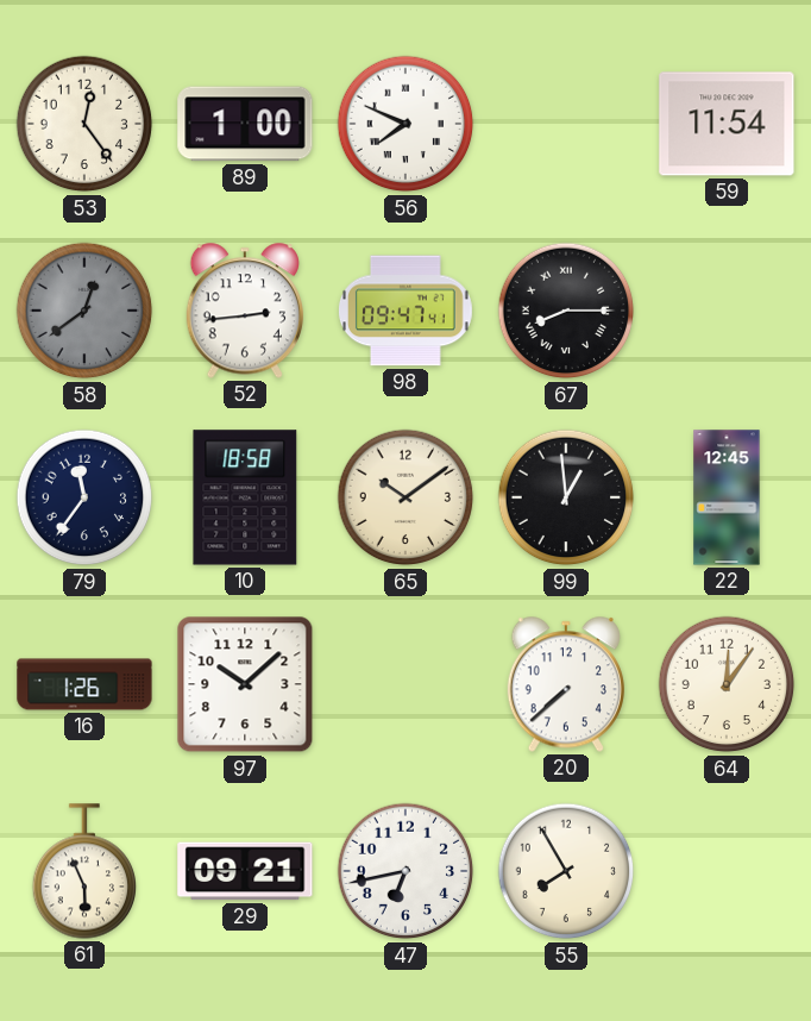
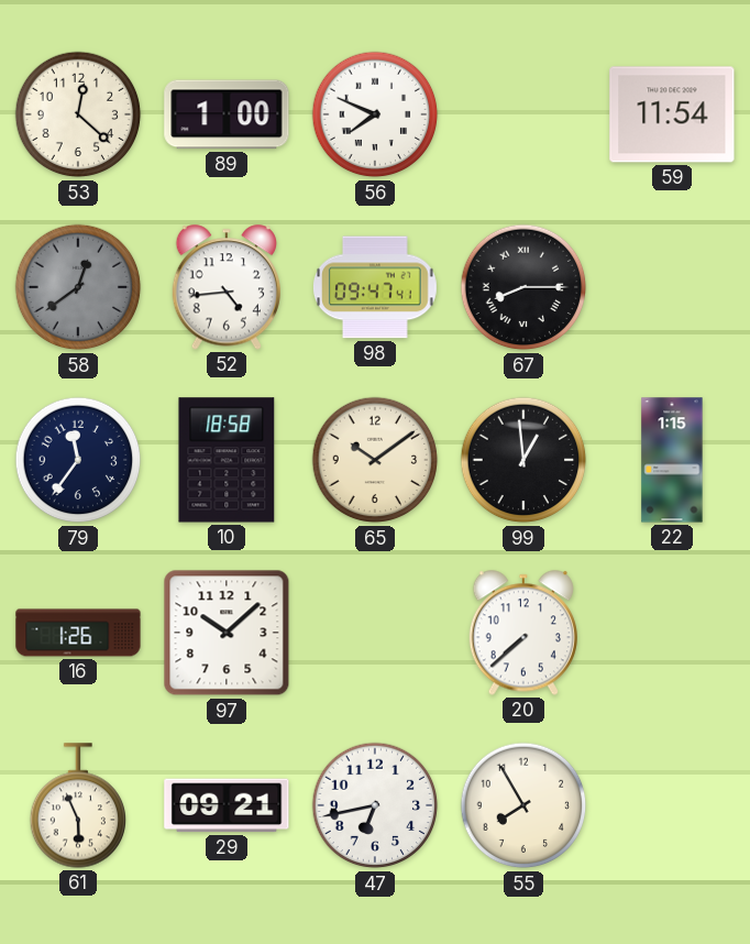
53: 12:24 -> 12:22
52: 2:44 -> 4:44
22: 12:45 -> 1:15
64: 12:06 -> none
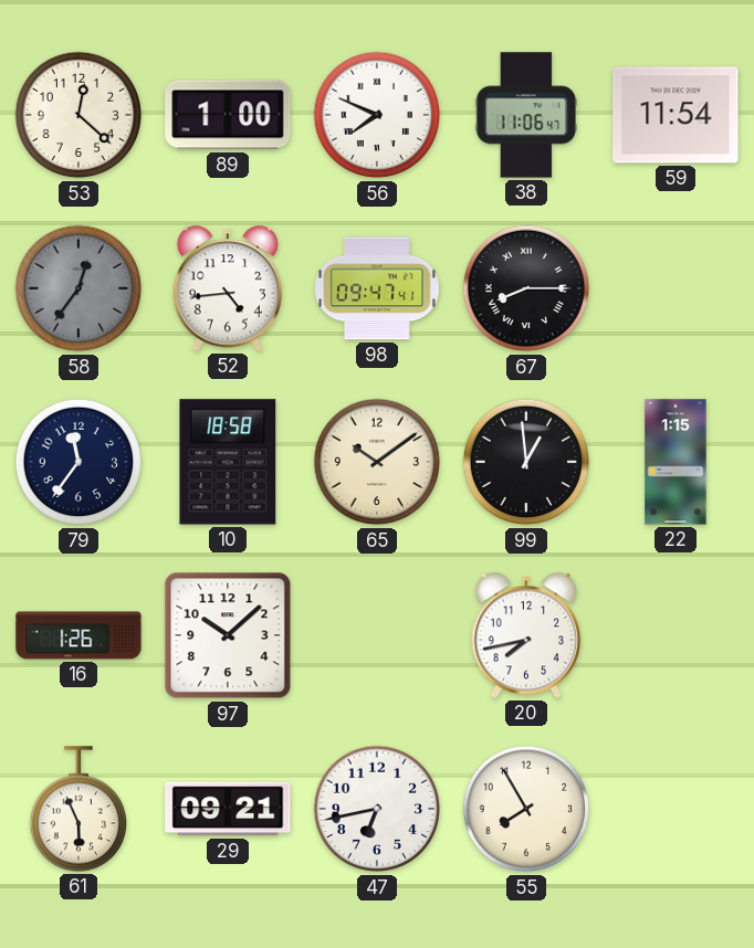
38: none -> 11:06
58: 12:39 -> 12:36
20: 7:38 -> 7:43
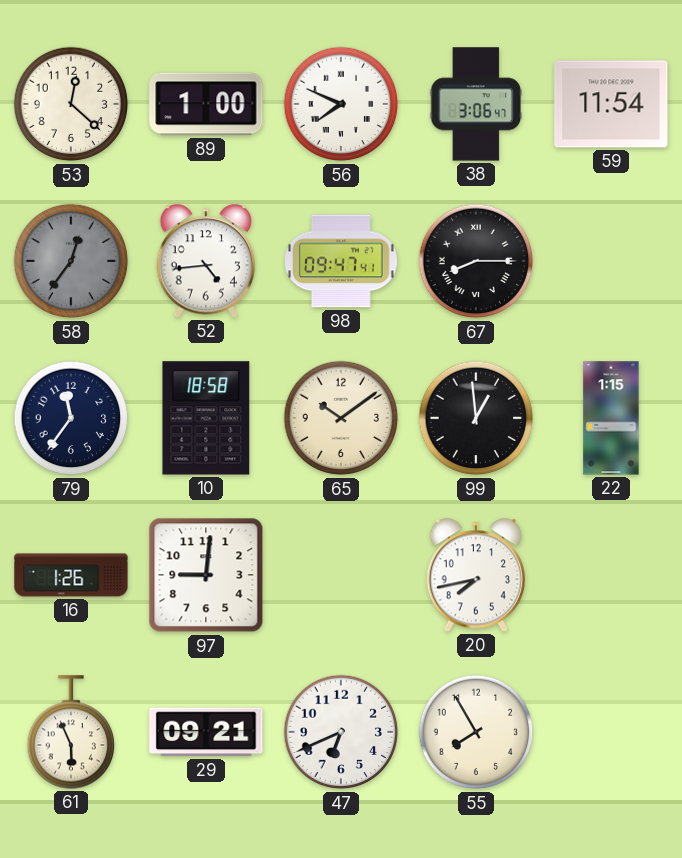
38: 11:06 -> 3:06
97: 10:08 -> 9:01
47: 6:43 -> 6:41
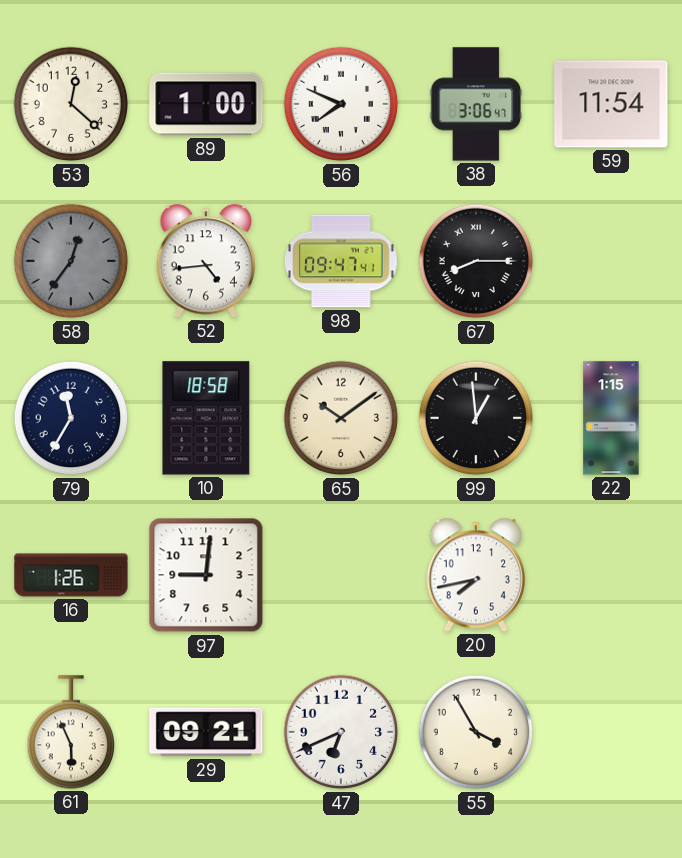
79: 11:36 -> 11:35
55: 7:55 -> 3:55
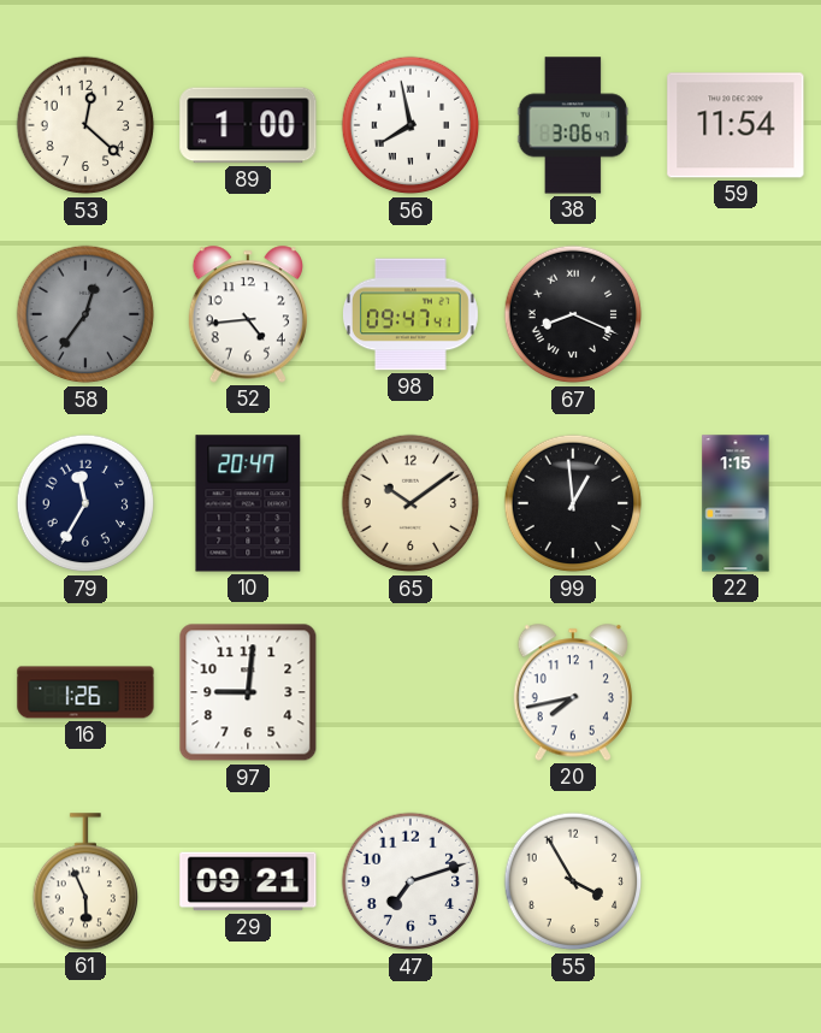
56: 7:49 -> 7:58
67: 8:15 -> 8:19
10: 18:58 -> 20:47
47: 6:41 -> 7:12
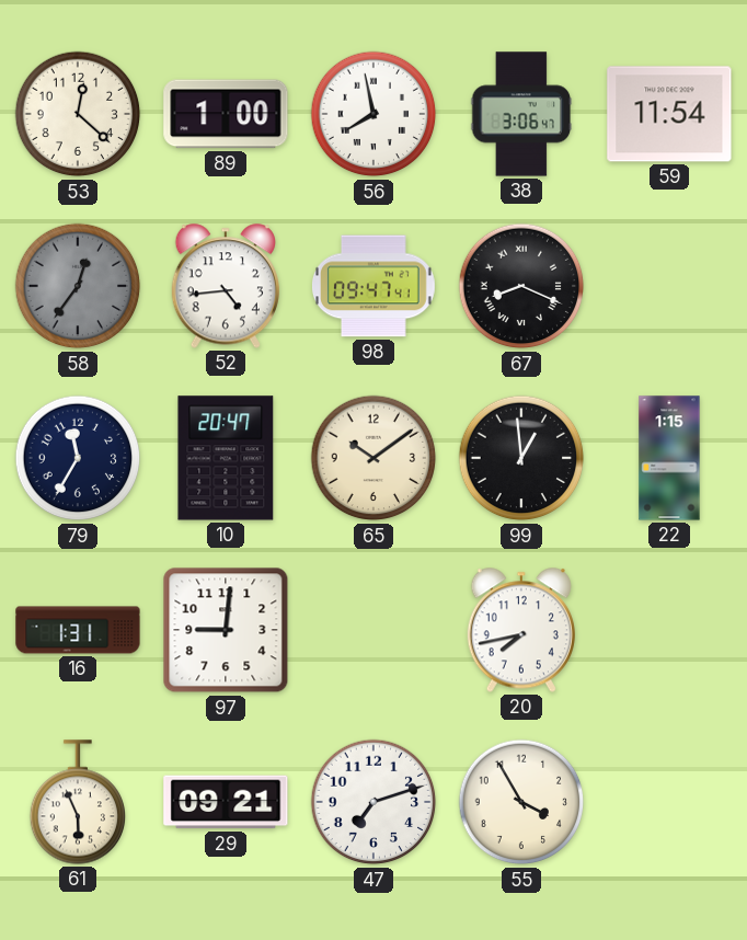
16: 1:26 -> 1:31
